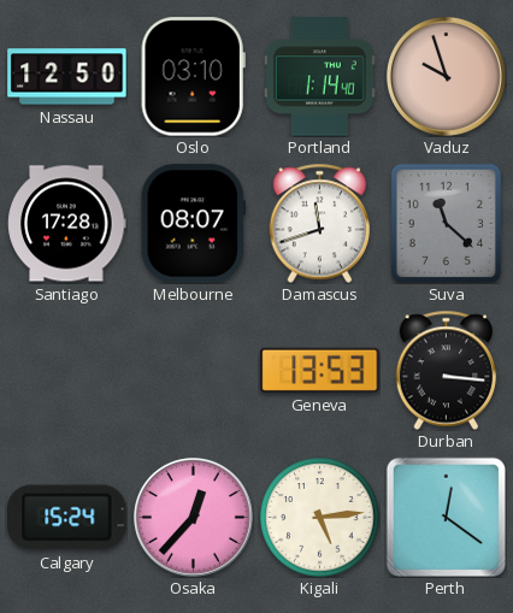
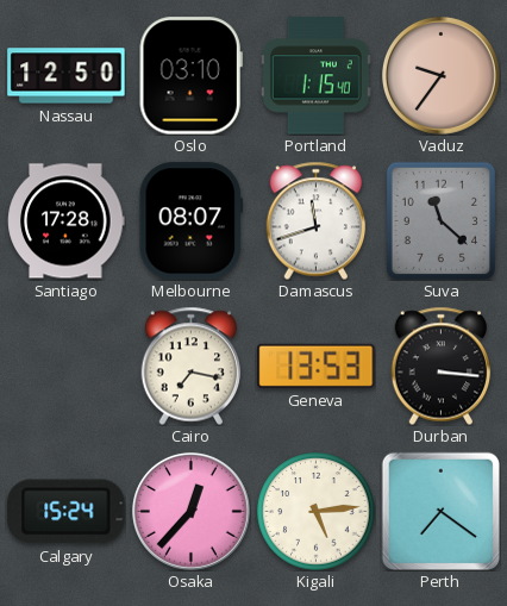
Portland: 1:14 -> 1:15
Vaduz: 9:57 -> 9:36
Cairo: none -> 7:17
Perth: 12:21 -> 7:21
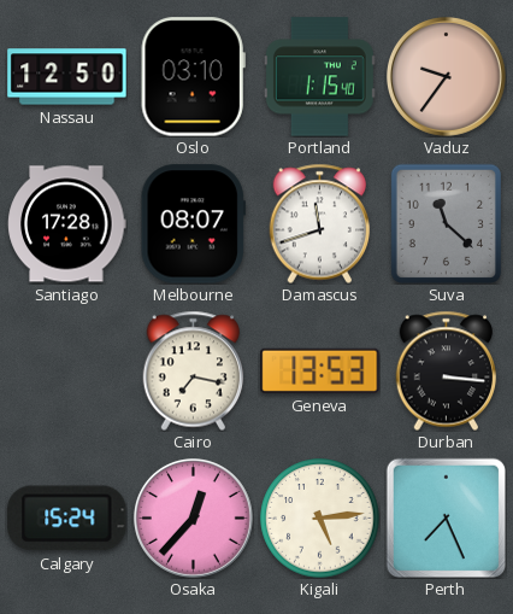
Perth: 7:21 -> 7:26
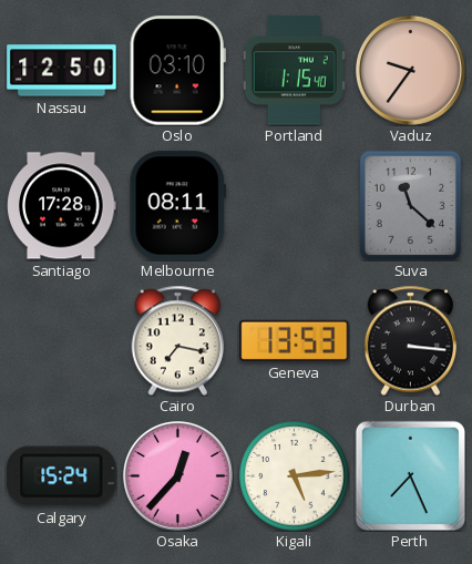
Melbourne: 08:07 -> 08:11
Damascus: 11:42 -> none
